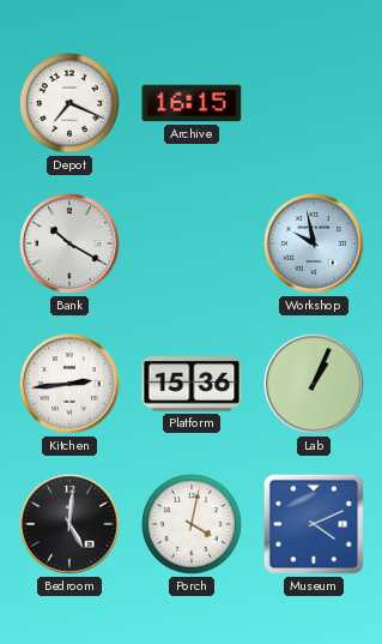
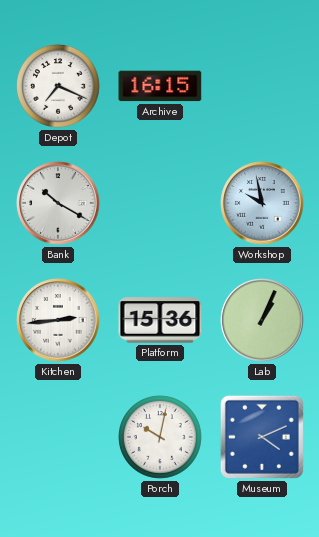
Bedroom: 5:01 -> none
Porch: 4:02 -> 10:02
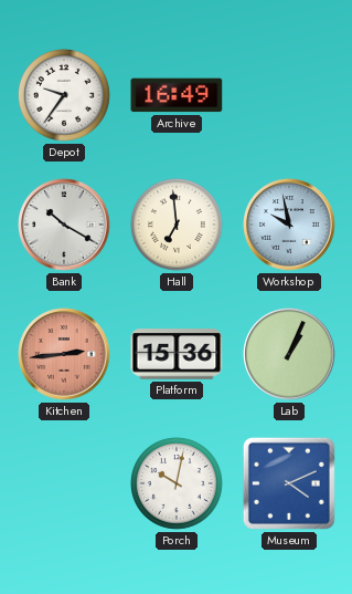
Depot: 7:19 -> 9:36
Archive: 16:15 -> 16:49
Hall: none -> 6:59
Kitchen dial: white -> salmon
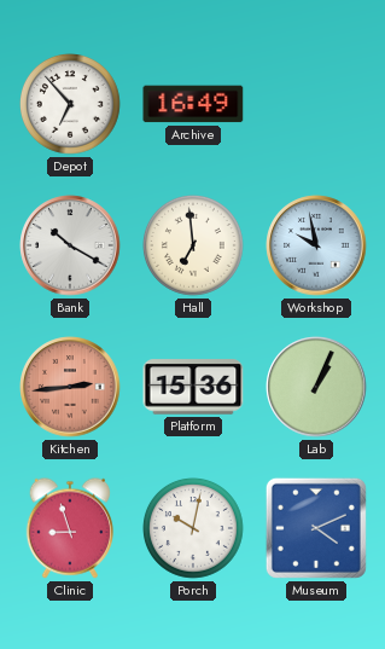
Depot: 9:36 -> 6:53
Clinic: none -> 8:57
